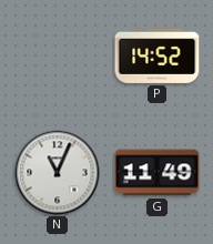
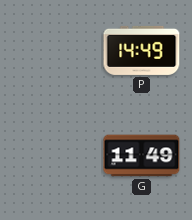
P: 14:52 -> 14:49
N: 11:04 -> none
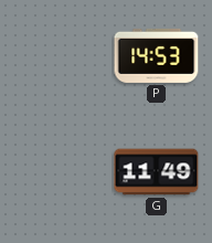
P: 14:49 -> 14:53
